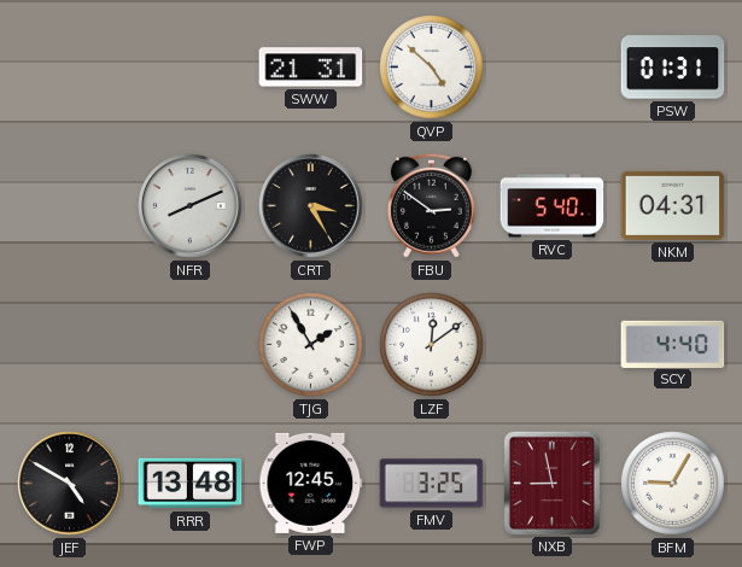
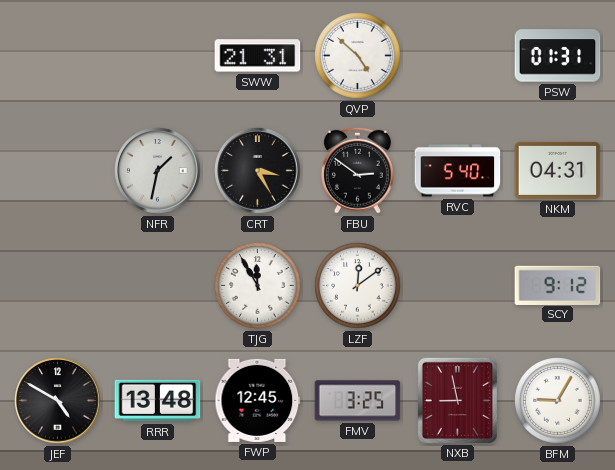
NFR: 8:11 -> 1:32
TJG: 1:55 -> 11:55
SCY: 4:40 -> 9:12
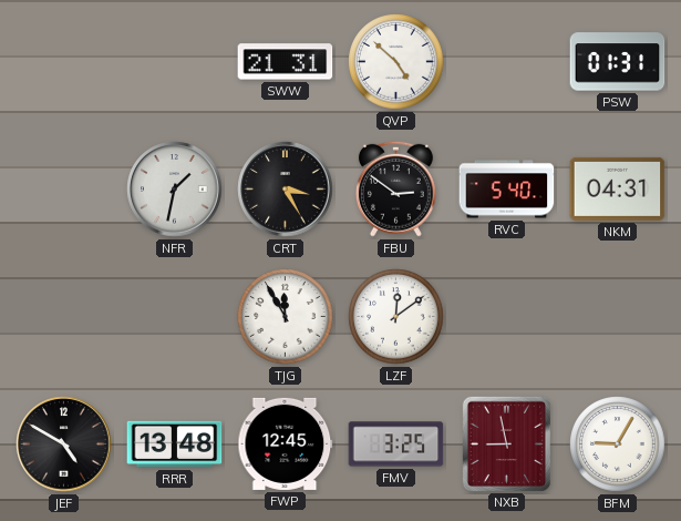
SCY: 9:12 -> none
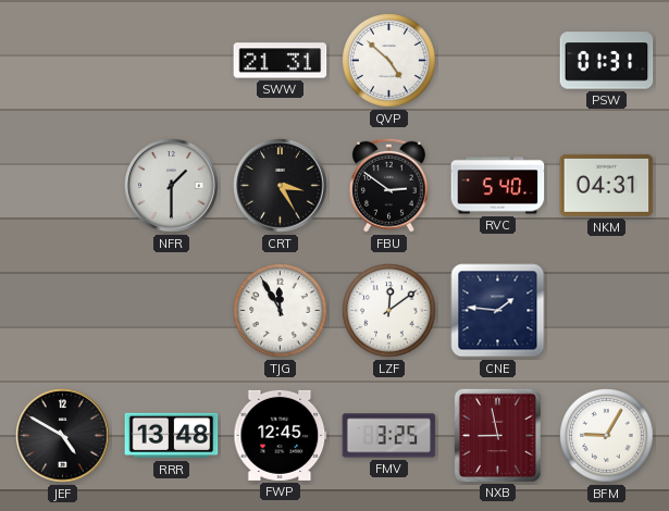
NFR: 1:32 -> 1:30
CNE: none -> 1:46
